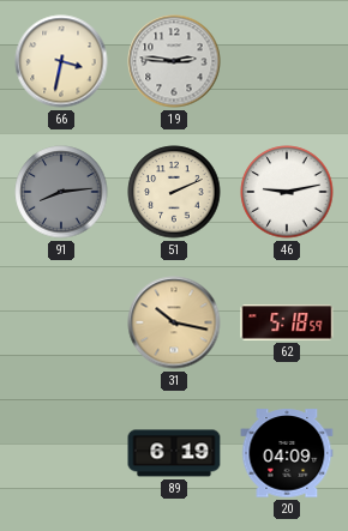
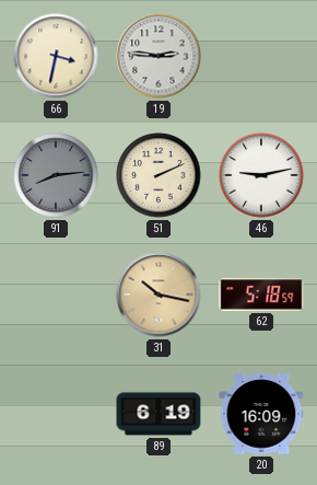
20: 04:09 -> 16:09
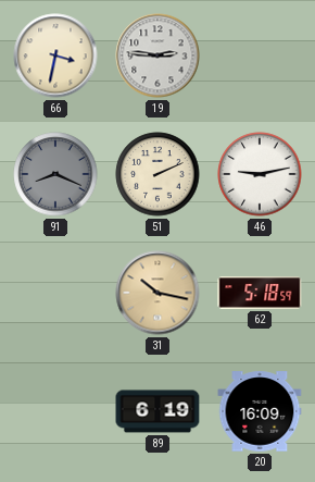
91: 8:14 -> 8:19
